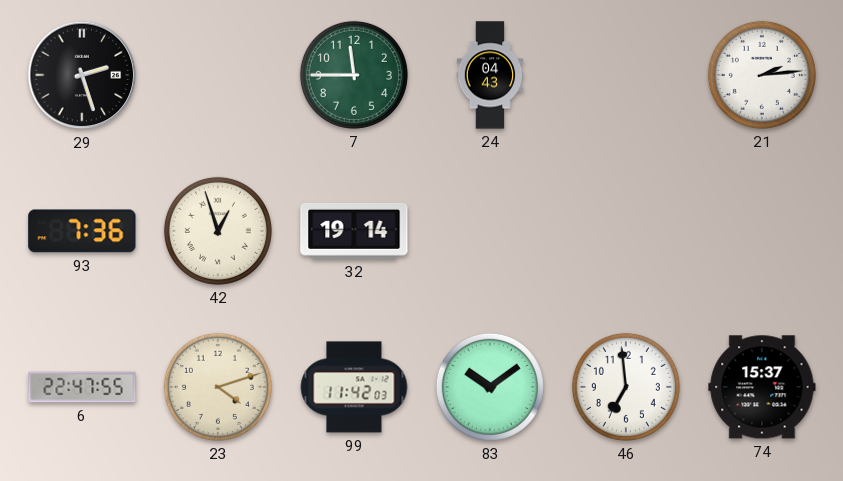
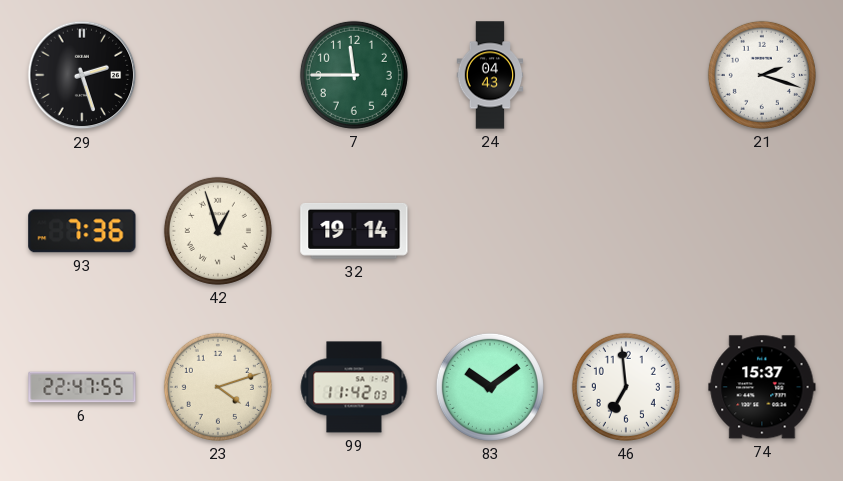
21: 2:14 -> 2:18
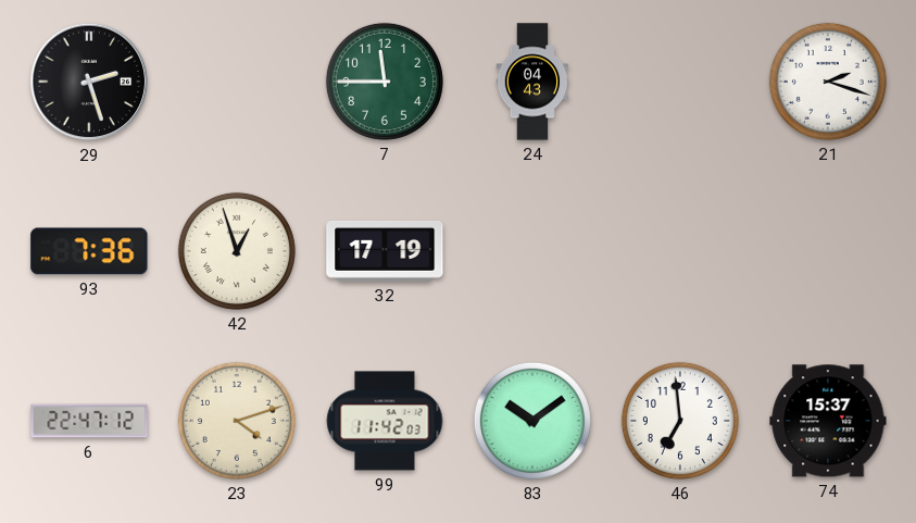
32: 19:14 -> 17:19
6: 22:47:55 -> 22:47:12
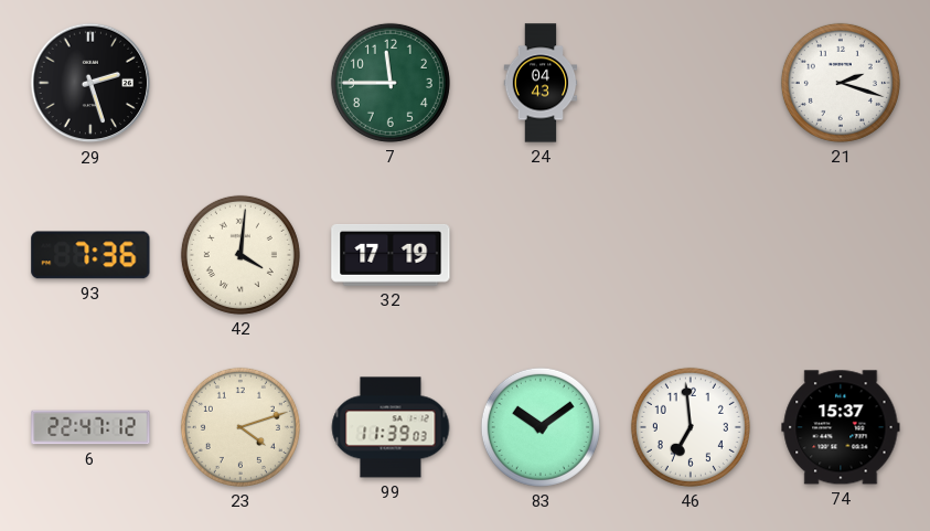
42: 12:57 -> 4:01
99: 11:42 -> 11:39
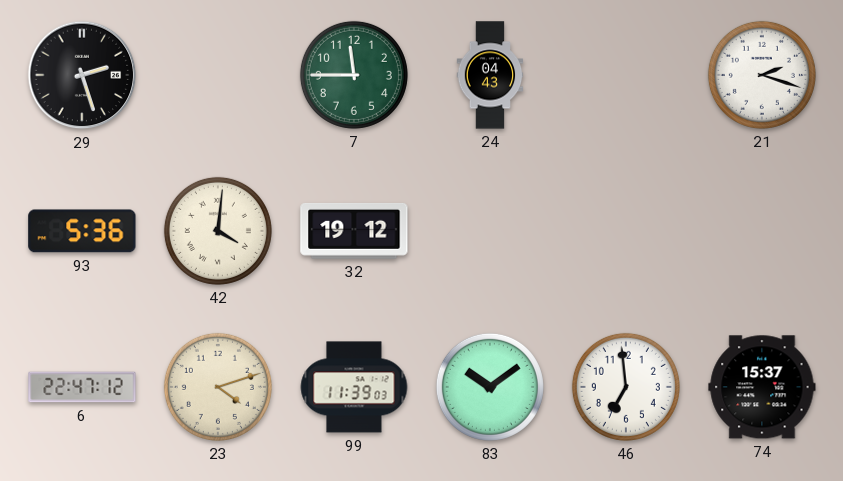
93: 7:36 -> 5:36
32: 17:19 -> 19:12
